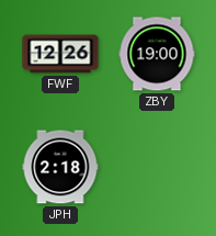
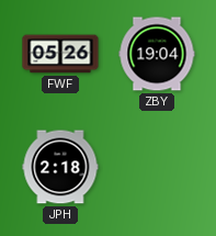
FWF: 12:26 -> 05:26
ZBY: 19:00 -> 19:04
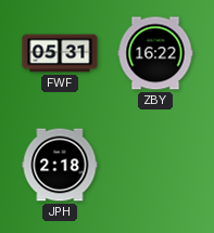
FWF: 05:26 -> 05:31
ZBY: 19:04 -> 16:22
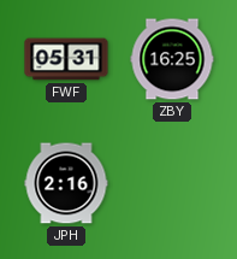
ZBY: 16:22 -> 16:25
JPH: 2:18 -> 2:16
